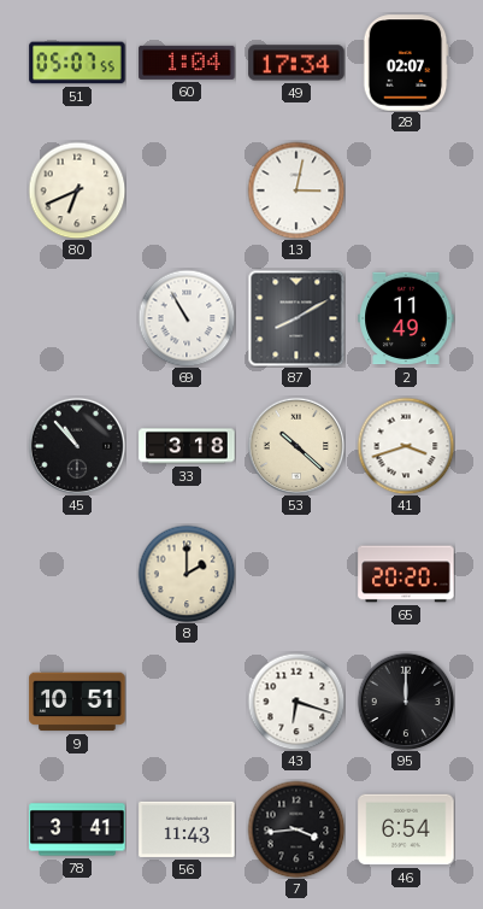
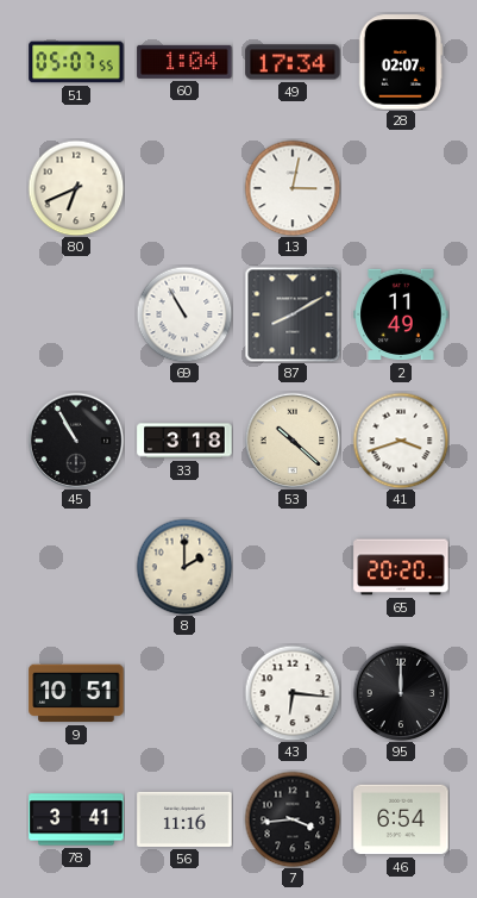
45: 10:53 -> 10:55
43: 6:18 -> 6:16
56: 11:43 -> 11:16
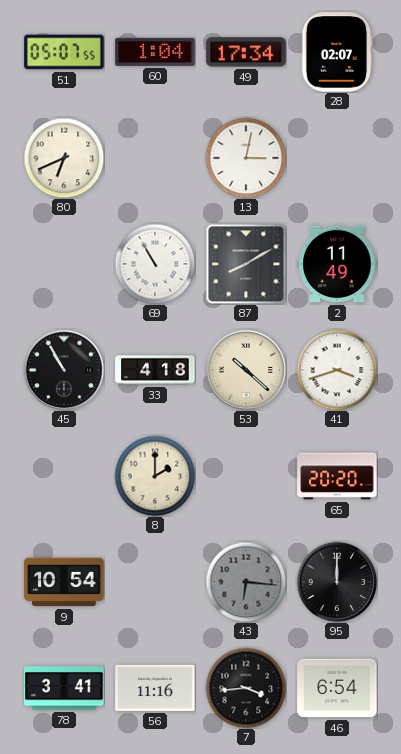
33: 3:18 -> 4:18
9: 10:51 -> 10:54
43 dial: white -> grey
